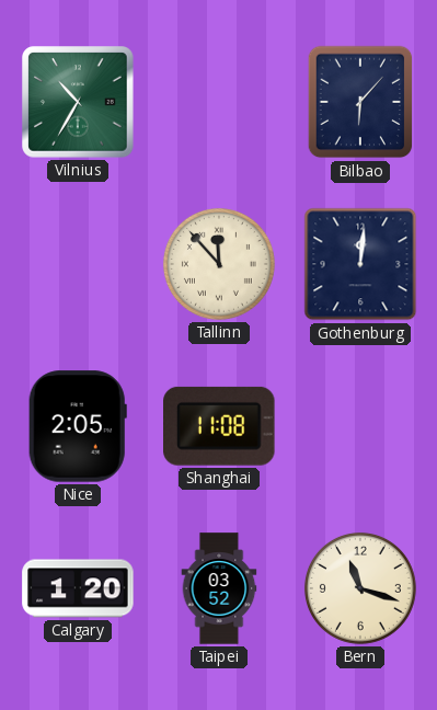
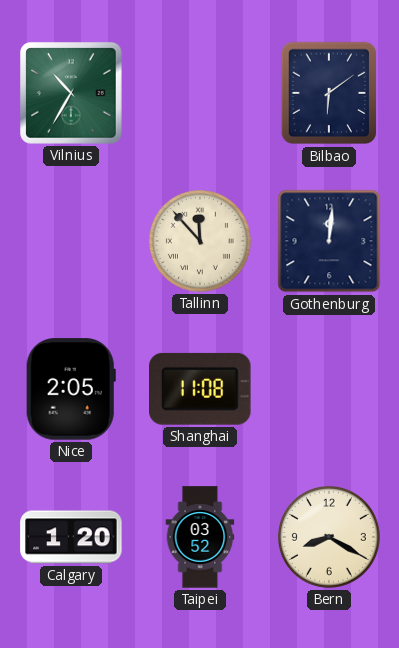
Bilbao: 6:07 -> 6:09
Bern: 11:18 -> 8:20
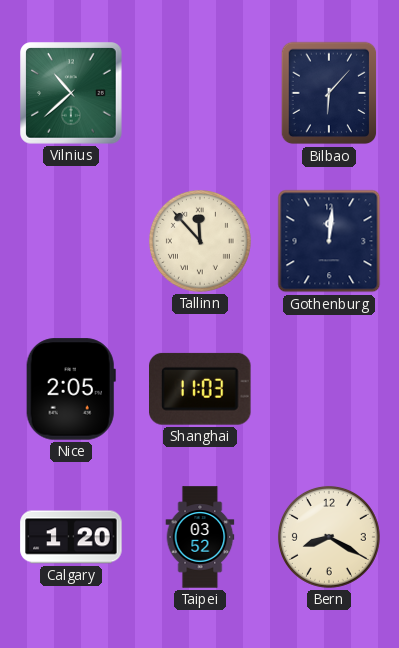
Vilnius: 10:35 -> 10:38
Bilbao: 6:09 -> 6:07
Shanghai: 11:08 -> 11:03
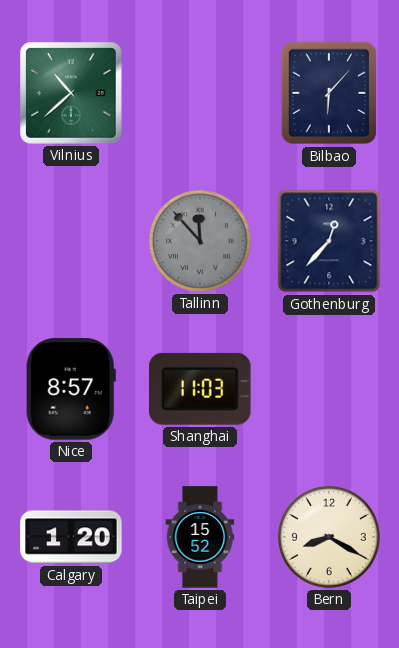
Tallinn dial: cream -> grey
Gothenburg: 12:01 -> 12:37
Nice: 2:05 -> 8:57
Taipei: 03:52 -> 15:52
